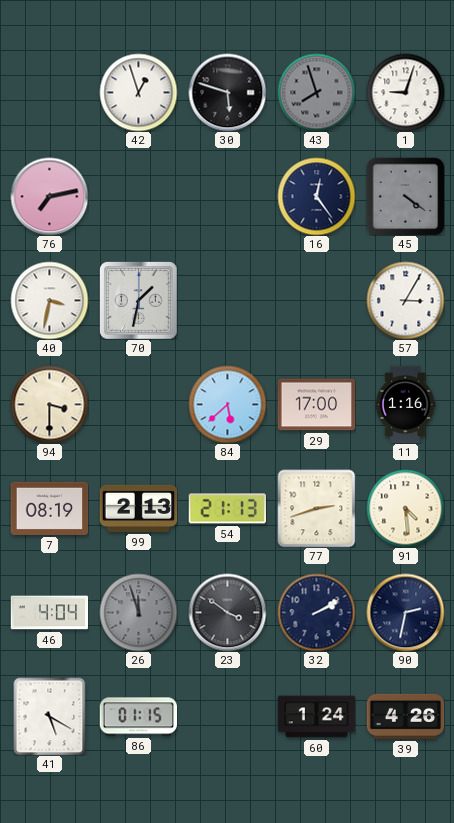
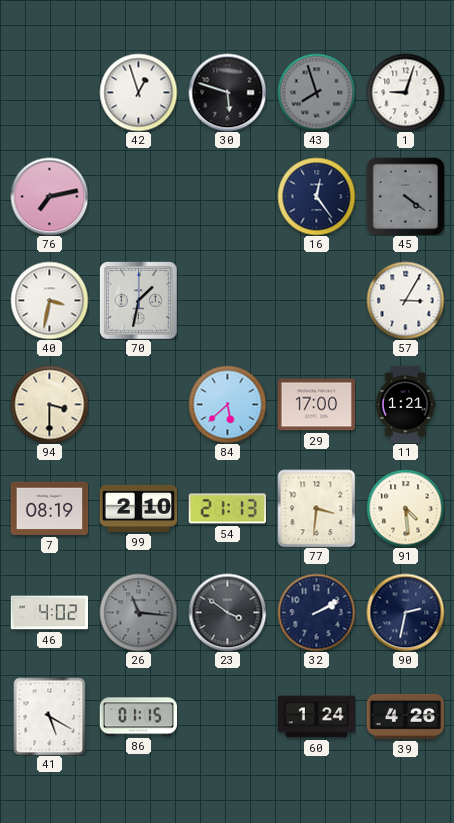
11: 1:16 -> 1:21
99: 2:13 -> 2:10
77: 2:42 -> 3:31
46: 4:04 -> 4:02
26: 11:57 -> 11:16
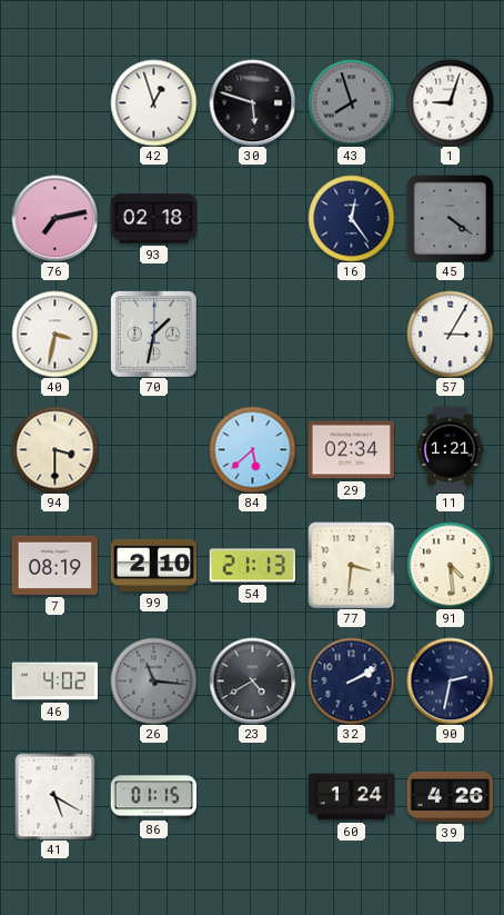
93: none -> 02:18
29: 17:00 -> 02:34
23: 3:51 -> 4:40
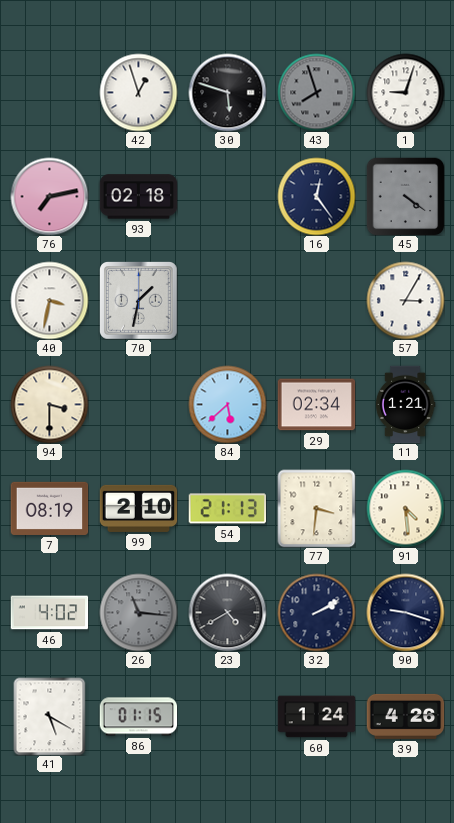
90: 2:32 -> 9:18
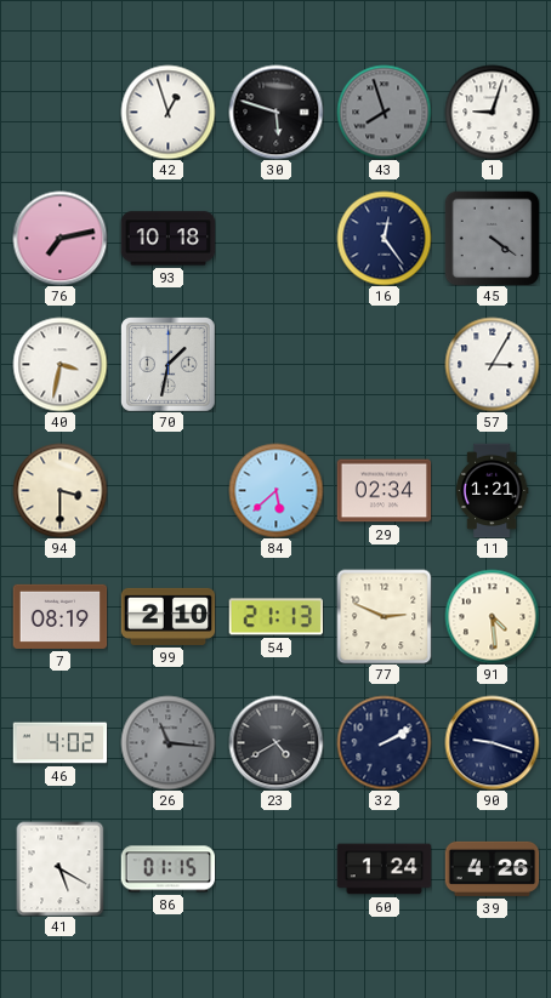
93: 02:18 -> 10:18
77: 3:31 -> 2:49
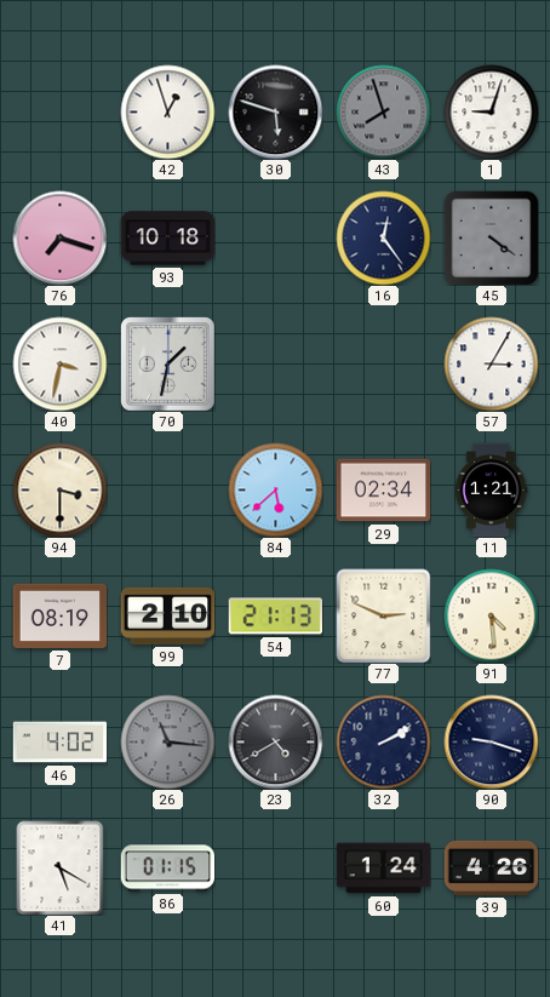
76: 7:13 -> 7:18
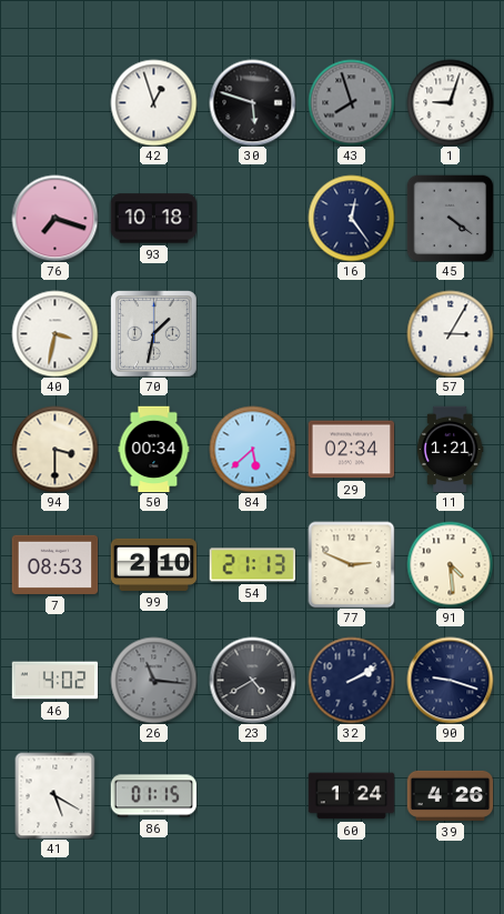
50: none -> 00:34
7: 08:19 -> 08:53
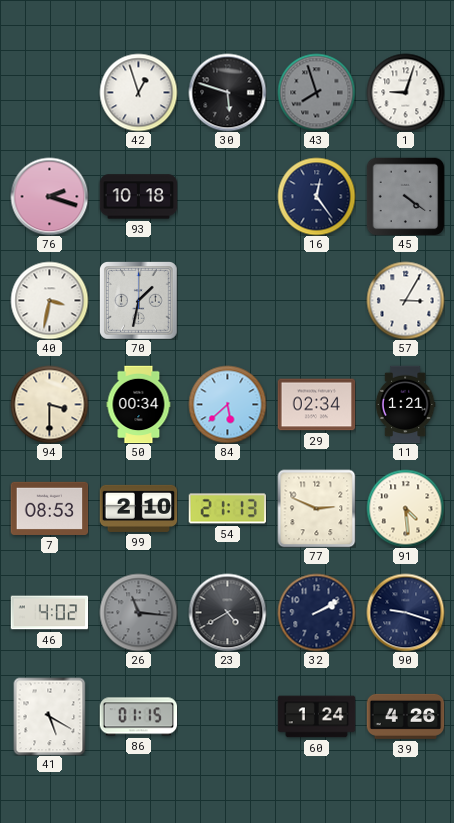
76: 7:18 -> 2:18
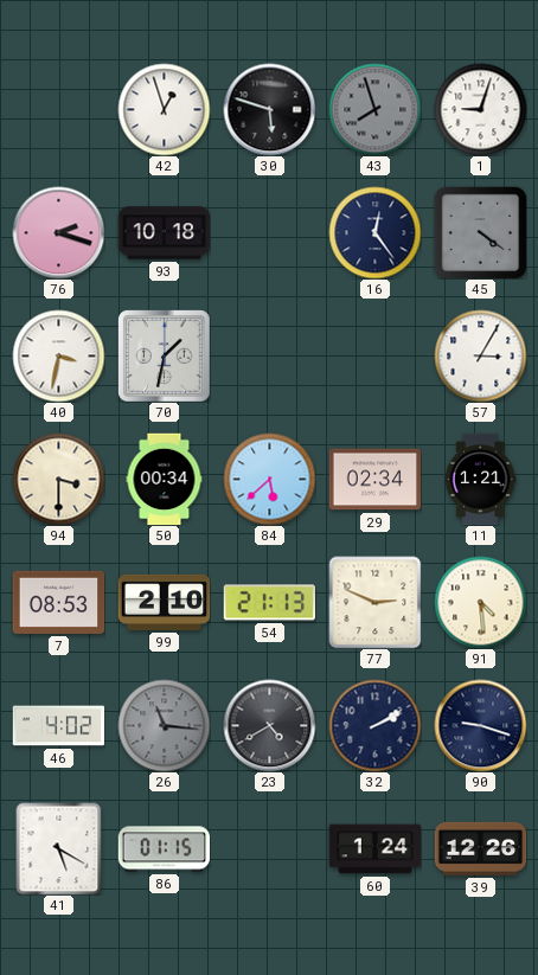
39: 4:26 -> 12:26
